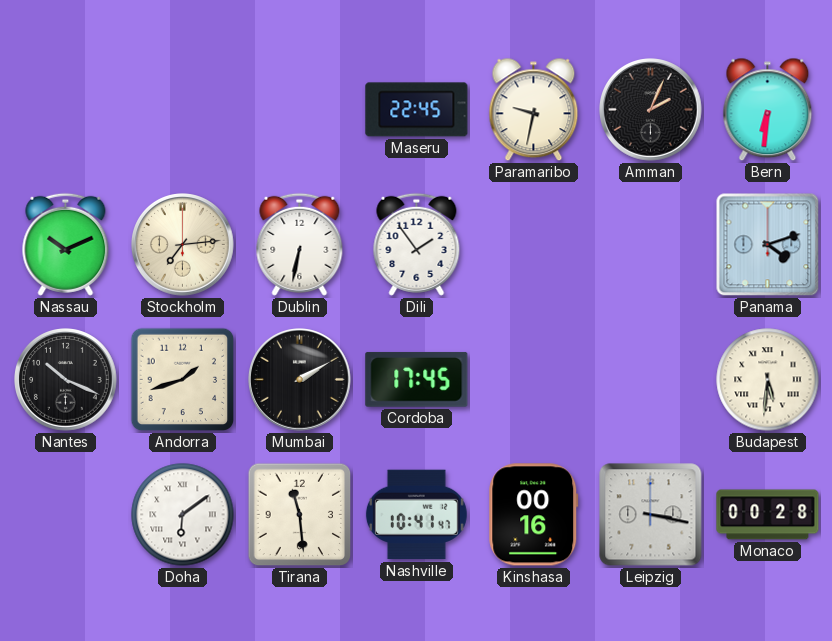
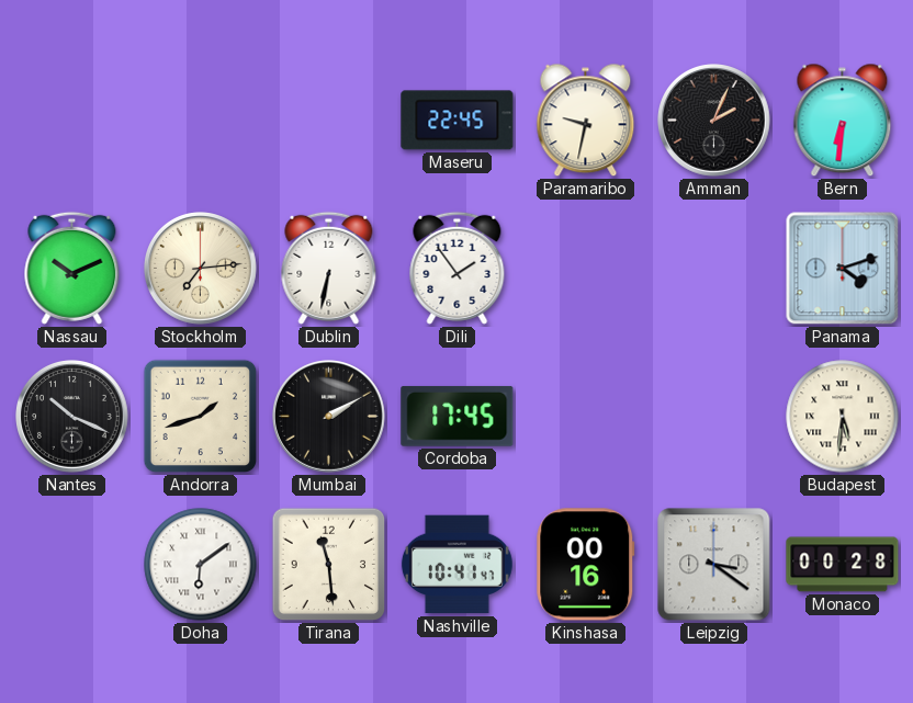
Leipzig: 3:17 -> 3:21
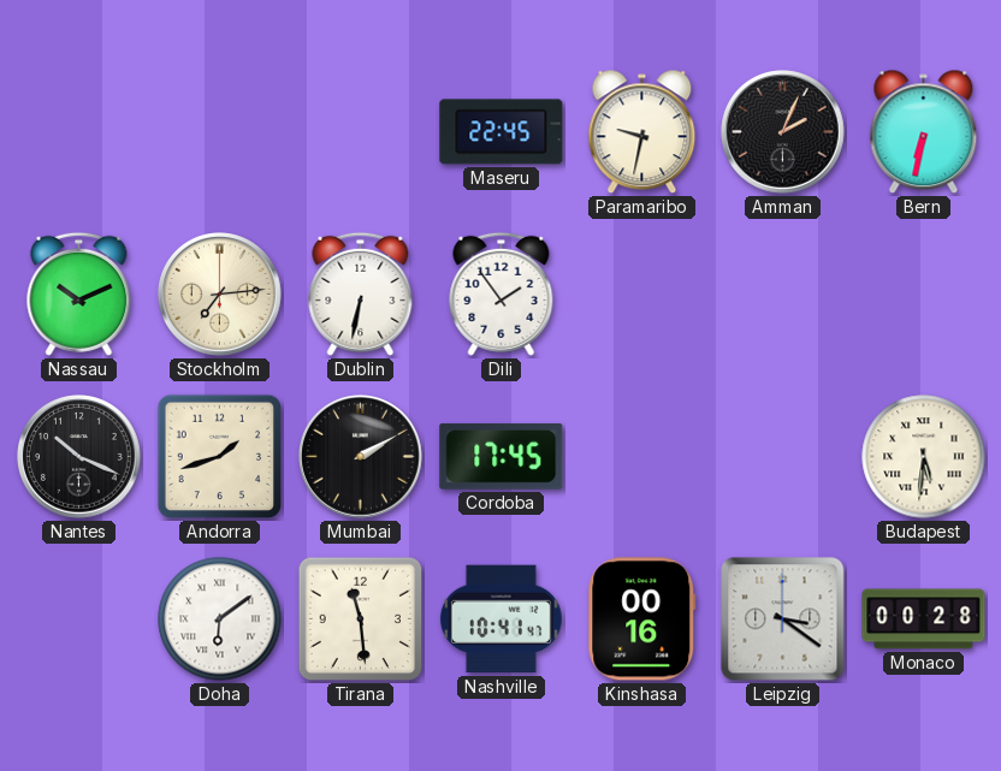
Bern: 6:31 -> 6:32
Panama: 4:12 -> none
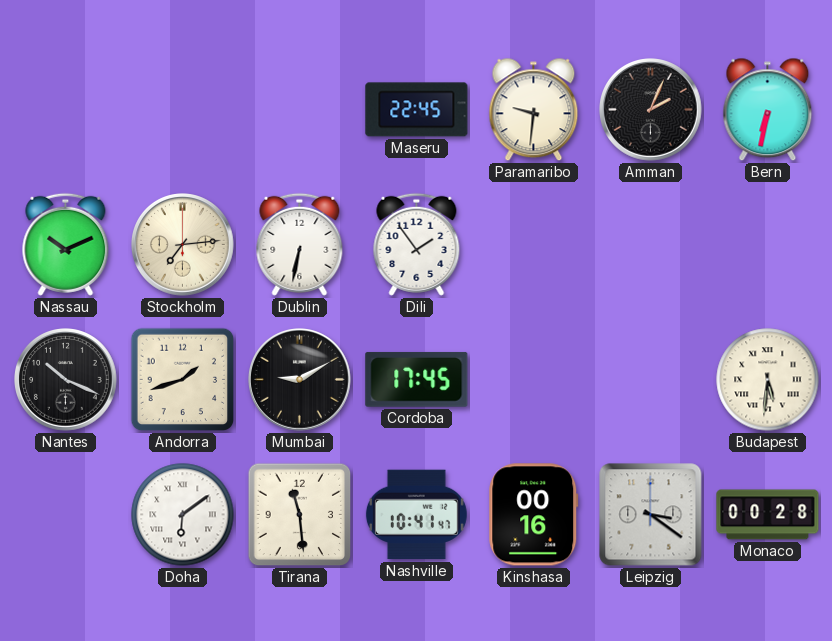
Paramaribo: 9:32 -> 9:31
Mumbai: 2:10 -> 9:10
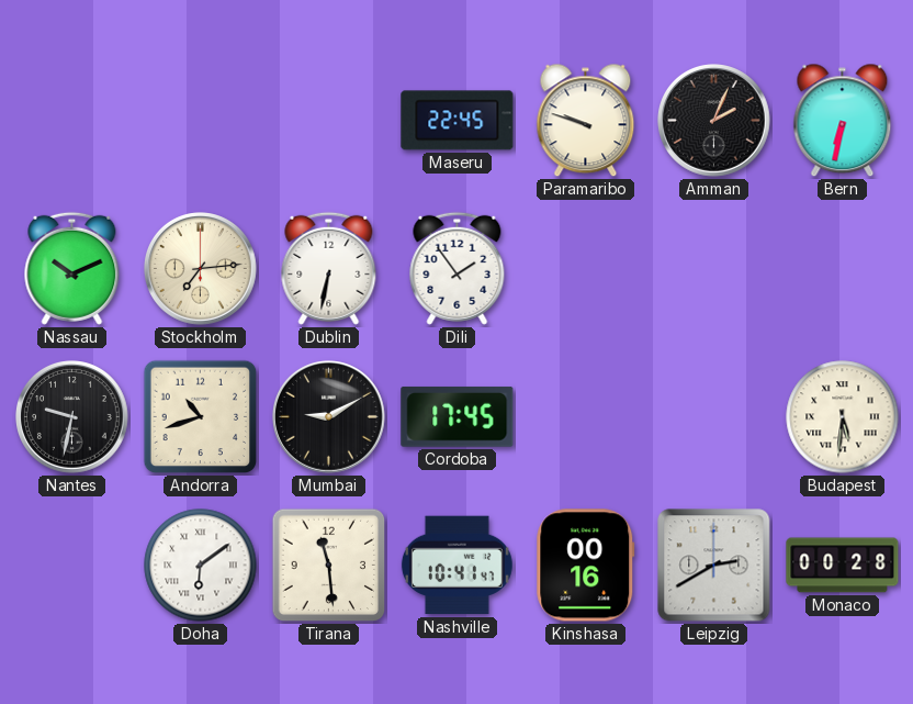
Paramaribo: 9:31 -> 9:48
Nantes: 10:19 -> 9:32
Andorra: 1:42 -> 10:42
Leipzig: 3:21 -> 2:40
